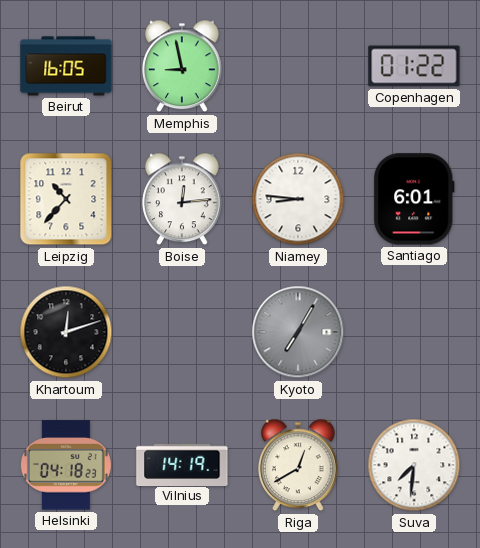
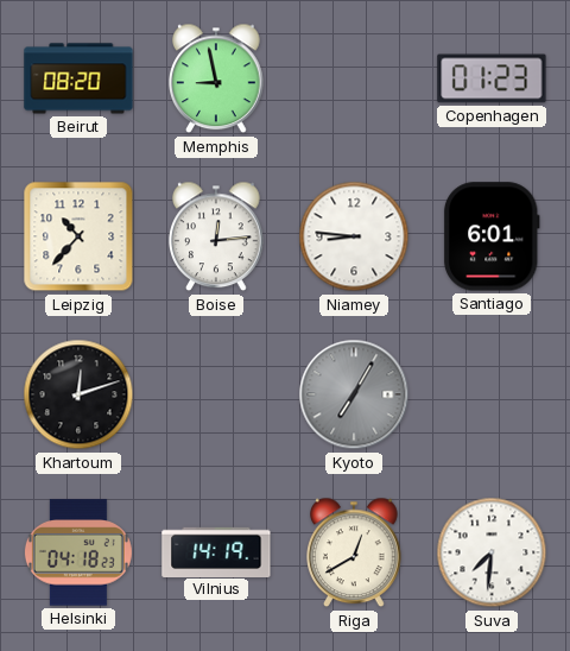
Beirut: 16:05 -> 08:20
Copenhagen: 01:22 -> 01:23
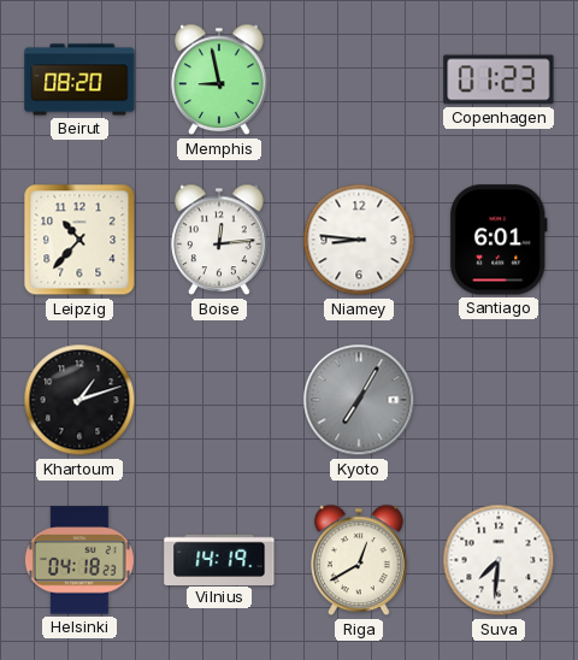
Khartoum: 12:12 -> 1:12
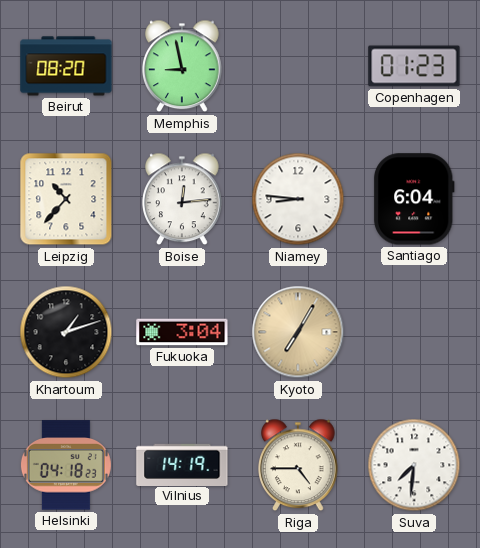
Santiago: 6:01 -> 6:04
Fukuoka: none -> 3:04
Kyoto dial: grey -> champagne
Riga: 12:40 -> 4:45
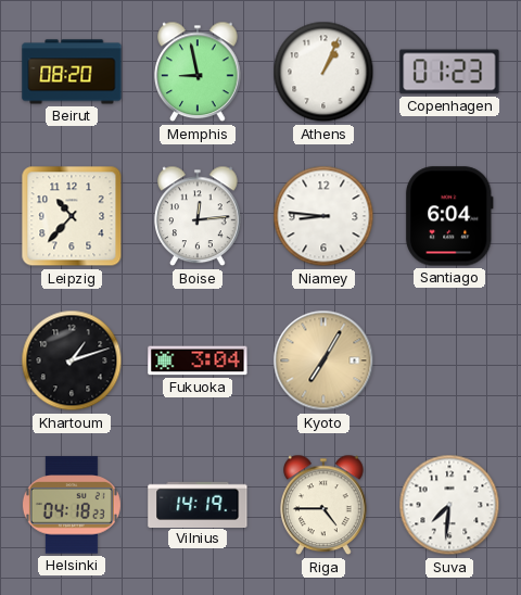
Athens: none -> 1:04
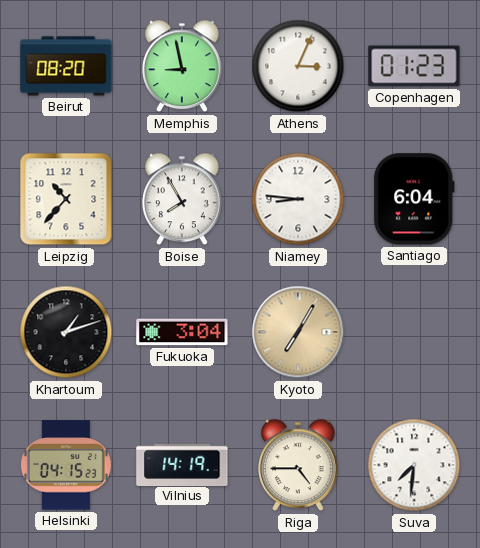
Athens: 1:04 -> 3:04
Boise: 12:14 -> 7:55
Helsinki: 04:18 -> 04:15
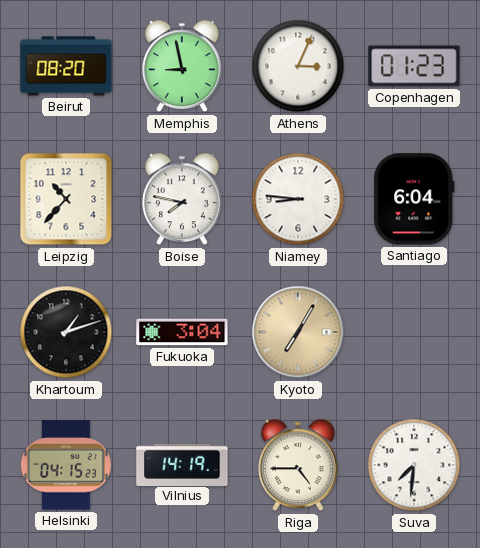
Boise: 7:55 -> 7:47
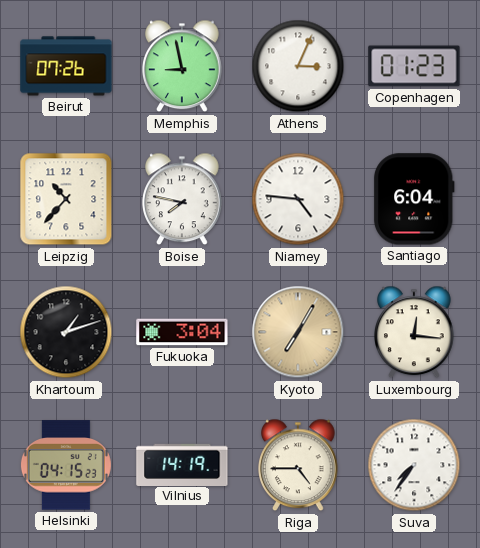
Beirut: 08:20 -> 07:26
Niamey: 8:46 -> 4:46
Luxembourg: none -> 12:16
Suva: 7:31 -> 7:36
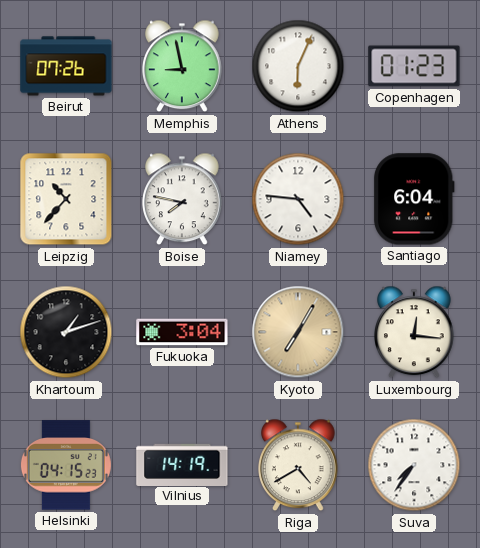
Athens: 3:04 -> 6:04
Riga: 4:45 -> 4:40
